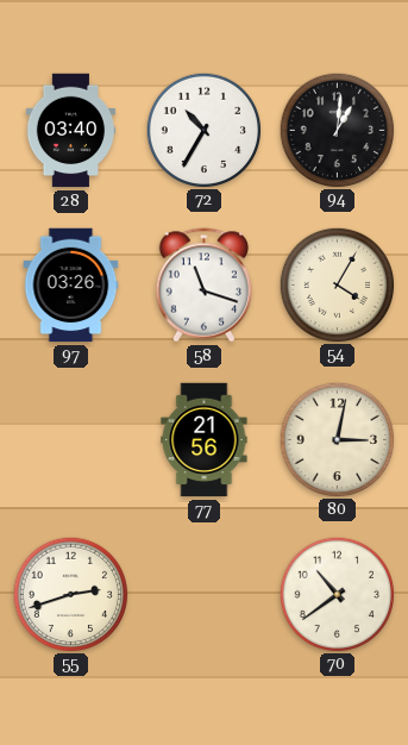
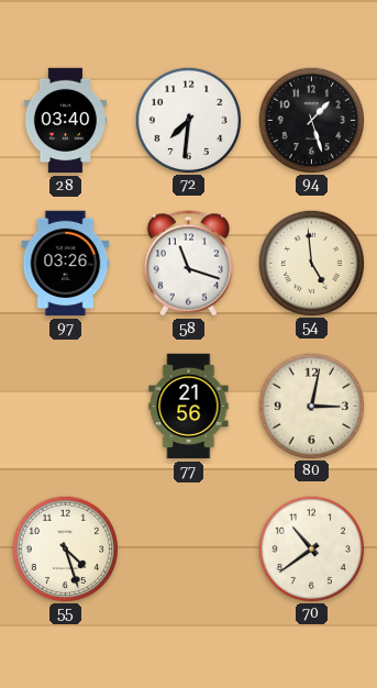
72: 10:35 -> 7:31
94: 1:01 -> 1:27
54: 4:05 -> 4:59
55: 2:42 -> 4:27
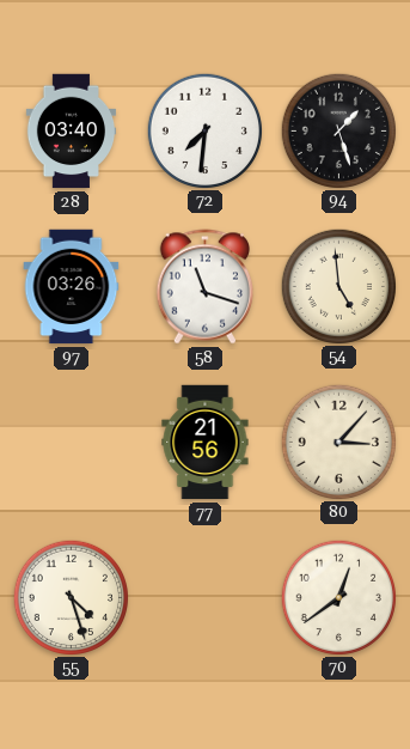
80: 3:02 -> 3:07
70: 10:39 -> 12:39
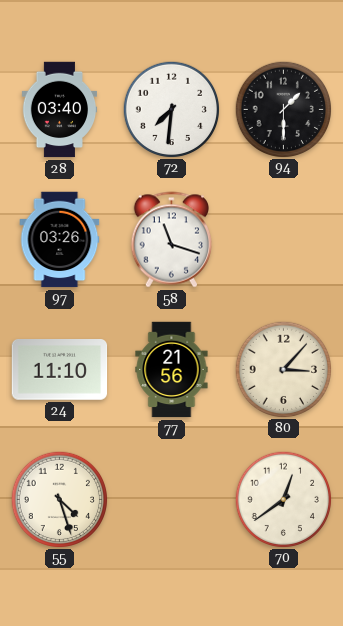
94: 1:27 -> 1:30
54: 4:59 -> none
24: none -> 11:10
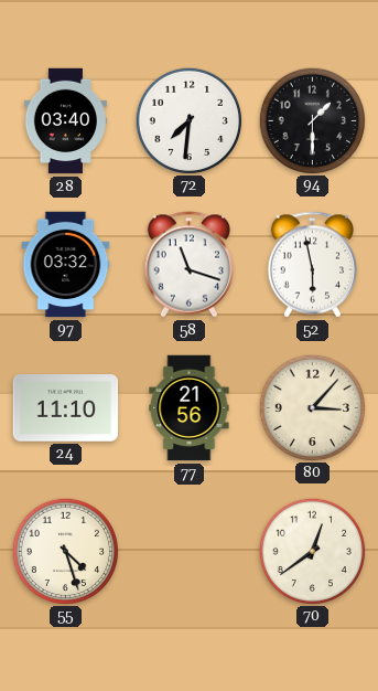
97: 03:26 -> 03:32
52: none -> 5:58
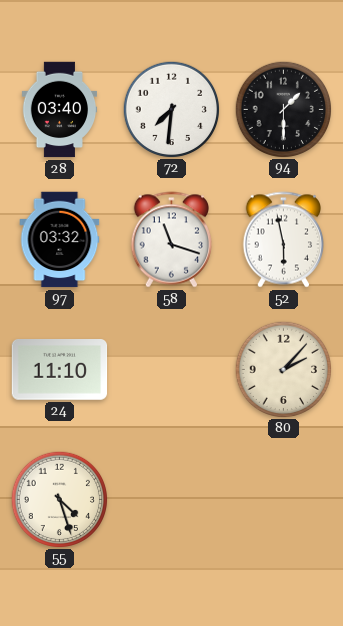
77: 21:56 -> none
80: 3:07 -> 2:07
70: 12:39 -> none
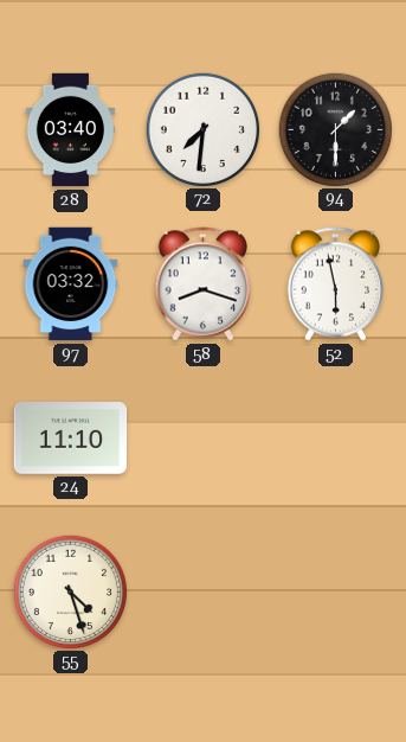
58: 11:18 -> 8:18
80: 2:07 -> none
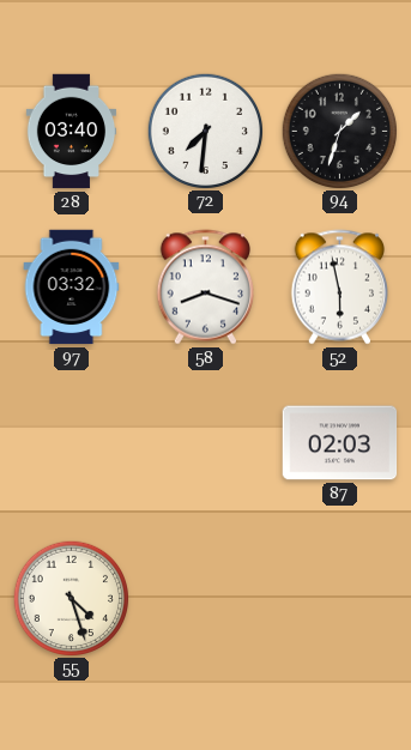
94: 1:30 -> 1:33
24: 11:10 -> none
87: none -> 02:03
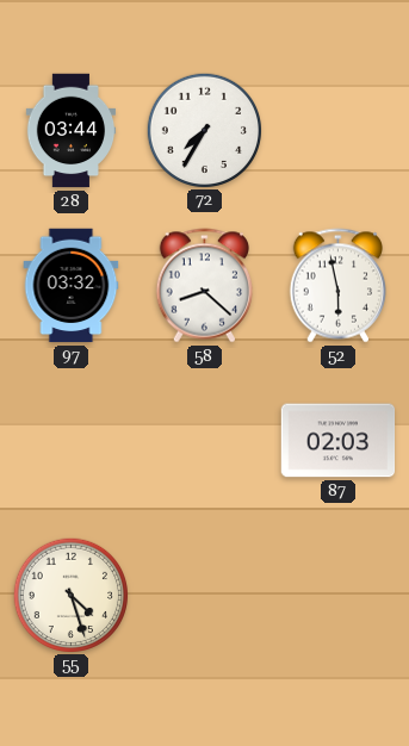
28: 03:40 -> 03:44
72: 7:31 -> 7:35
94: 1:33 -> none
58: 8:18 -> 8:22
